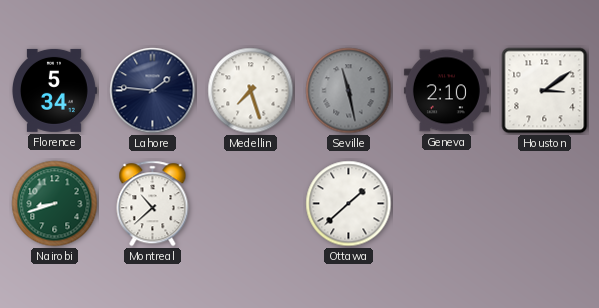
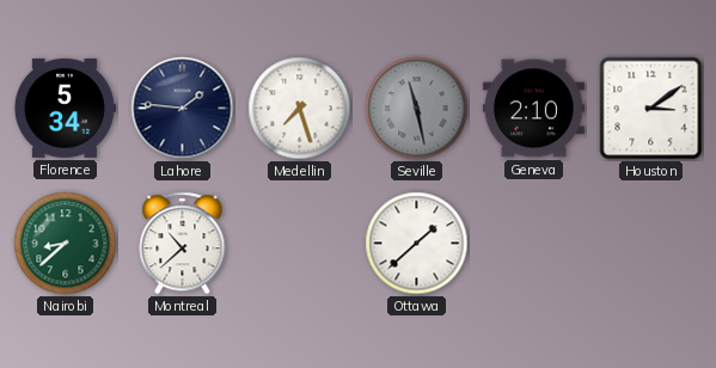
Nairobi: 8:42 -> 8:38
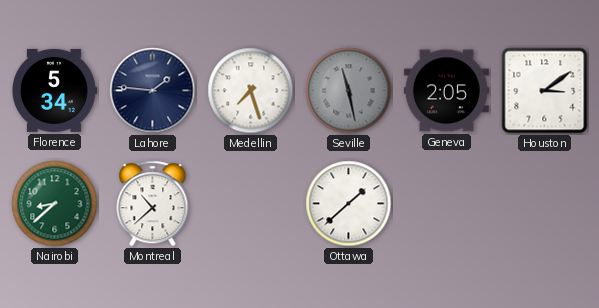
Geneva: 2:10 -> 2:05
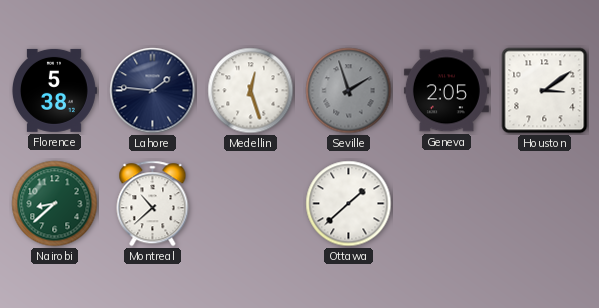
Florence: 5:34 -> 5:38
Medellin: 7:27 -> 12:27
Seville: 11:28 -> 1:57
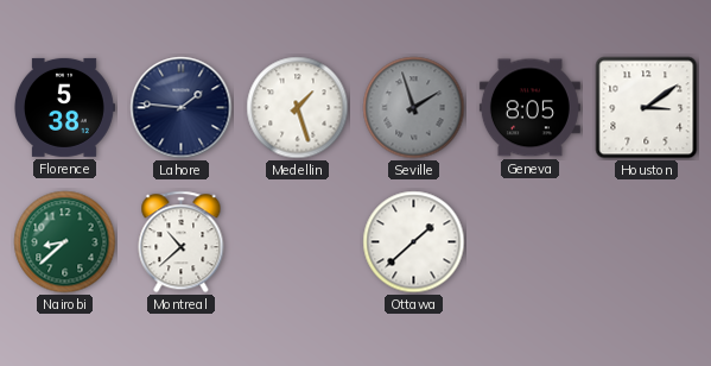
Medellin: 12:27 -> 1:27
Geneva: 2:05 -> 8:05
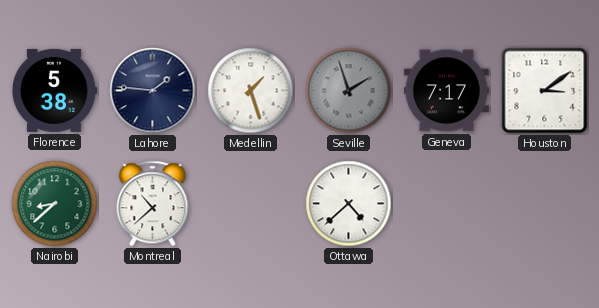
Geneva: 8:05 -> 7:17
Ottawa: 1:38 -> 4:38
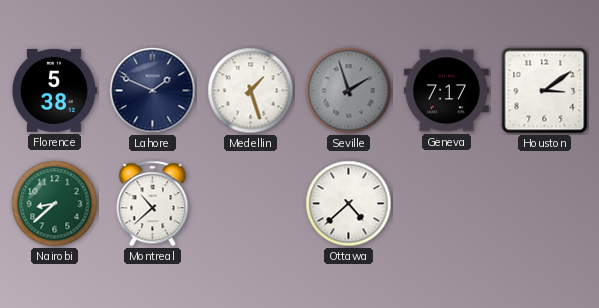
Lahore: 1:46 -> 1:49
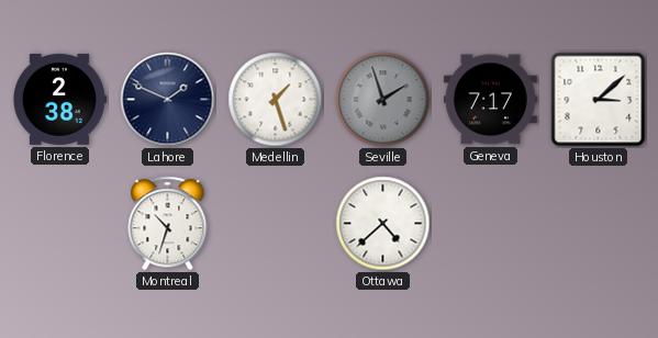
Florence: 5:38 -> 2:38
Houston: 3:09 -> 3:08
Nairobi: 8:38 -> none
Montreal: 10:38 -> 10:33
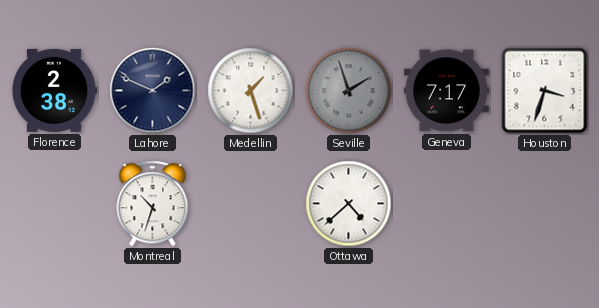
Houston: 3:08 -> 3:33
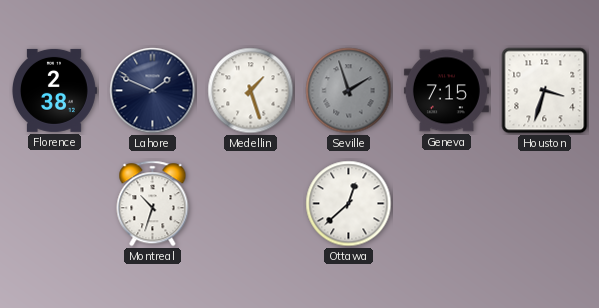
Geneva: 7:17 -> 7:15
Ottawa: 4:38 -> 12:38
